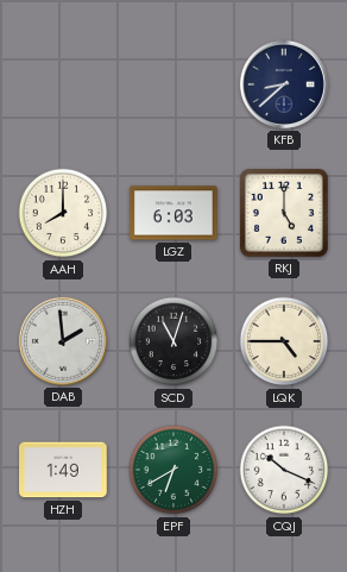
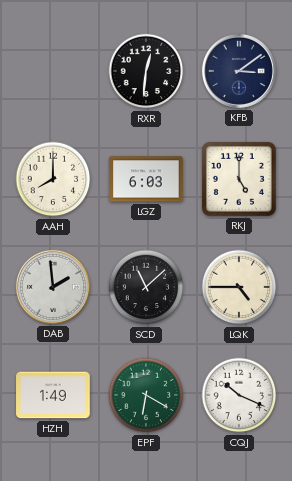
RXR: none -> 12:31
KFB: 8:38 -> 3:09
SCD: 11:03 -> 11:08
EPF: 6:40 -> 6:20
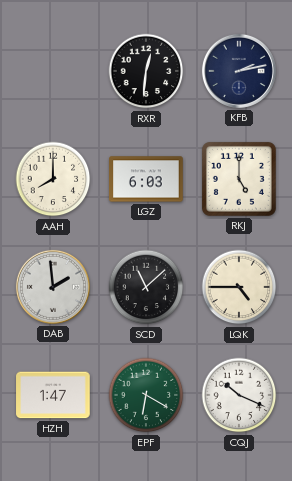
KFB: 3:09 -> 2:13
HZH: 1:49 -> 1:47
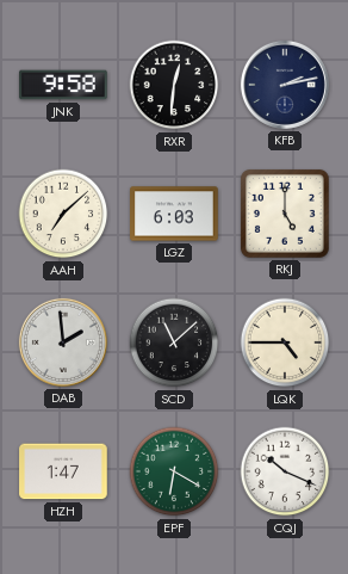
JNK: none -> 9:58
AAH: 8:00 -> 7:08
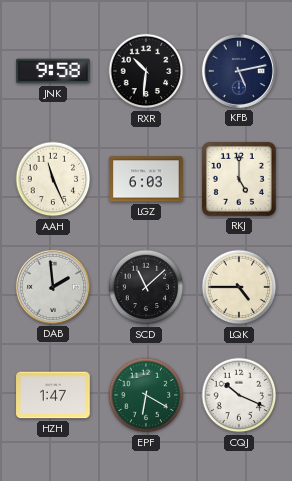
RXR: 12:31 -> 10:31
KFB: 2:13 -> 5:13
AAH: 7:08 -> 11:26
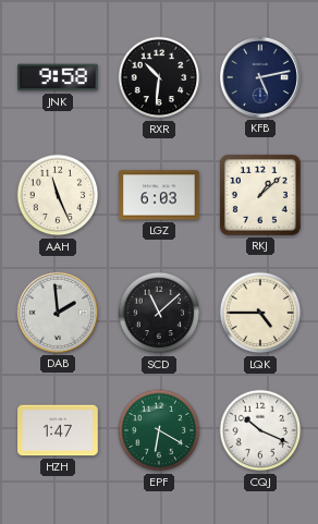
RKJ: 5:00 -> 1:08
